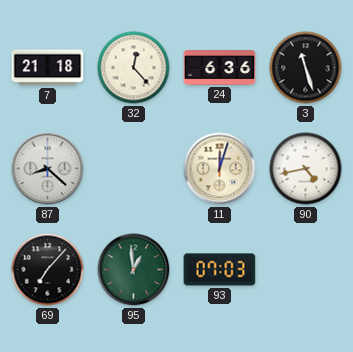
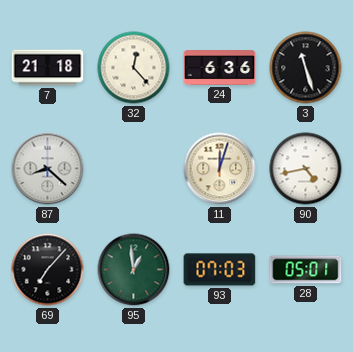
28: none -> 05:01
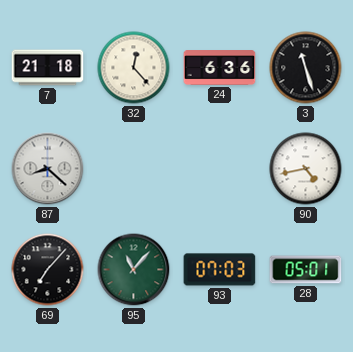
11: 12:03 -> none
95: 12:59 -> 11:07
